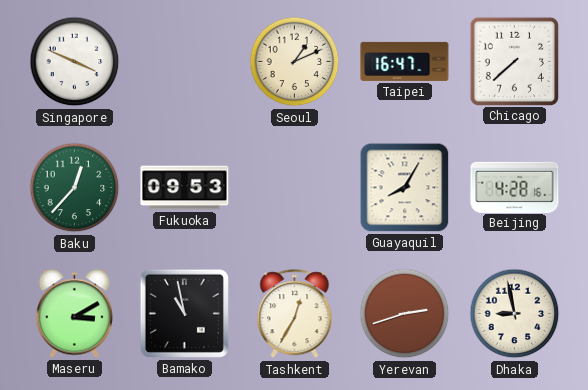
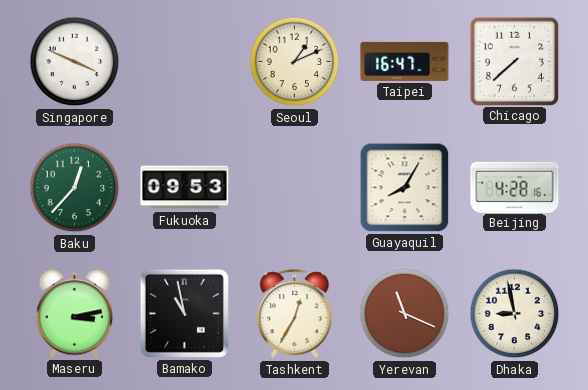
Maseru: 3:10 -> 3:13
Yerevan: 2:42 -> 11:19
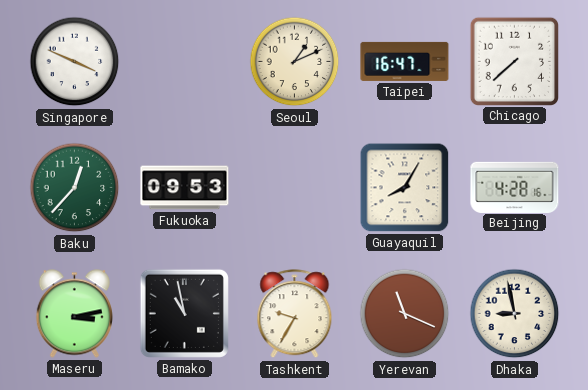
Tashkent: 12:35 -> 9:35
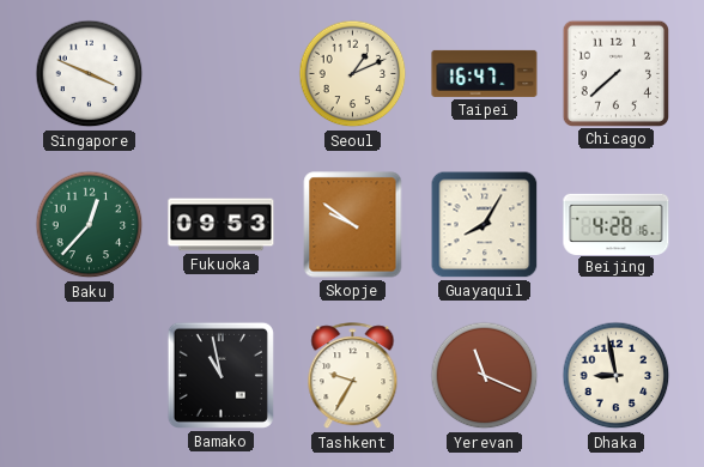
Skopje: none -> 9:51
Maseru: 3:13 -> none
